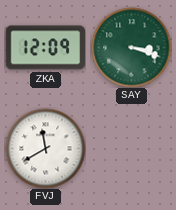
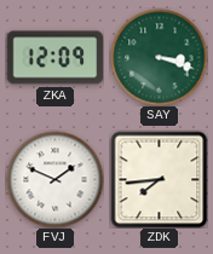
FVJ: 11:40 -> 1:49
ZDK: none -> 7:44
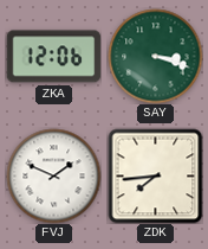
ZKA: 12:09 -> 12:06
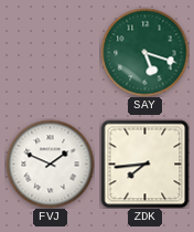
ZKA: 12:06 -> none
SAY: 3:18 -> 5:18
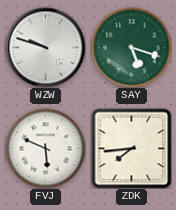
WZW: none -> 9:48
FVJ: 1:49 -> 5:49
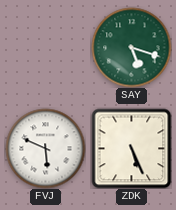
WZW: 9:48 -> none
ZDK: 7:44 -> 5:26
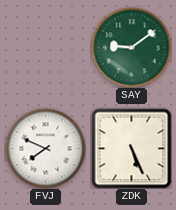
SAY: 5:18 -> 9:09
FVJ: 5:49 -> 7:49
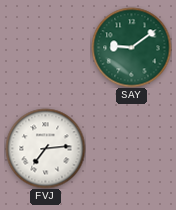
FVJ: 7:49 -> 7:14
ZDK: 5:26 -> none
